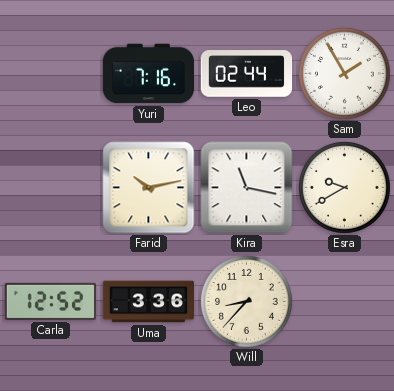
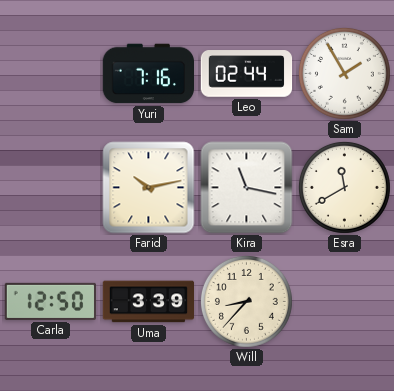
Esra: 9:40 -> 11:40
Carla: 12:52 -> 12:50
Uma: 3:36 -> 3:39
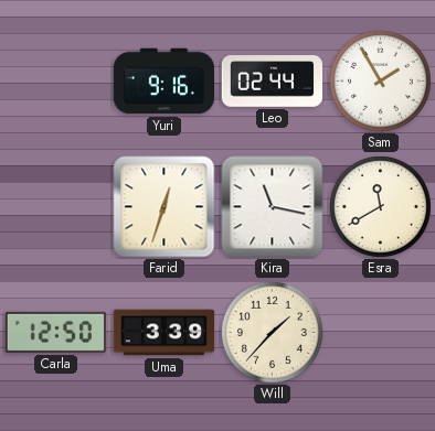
Yuri: 7:16 -> 9:16
Farid: 10:13 -> 12:33
Will: 8:37 -> 1:37
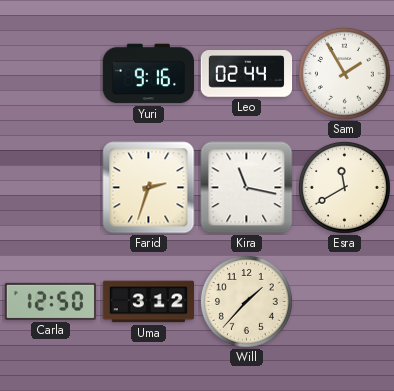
Farid: 12:33 -> 2:33
Uma: 3:39 -> 3:12
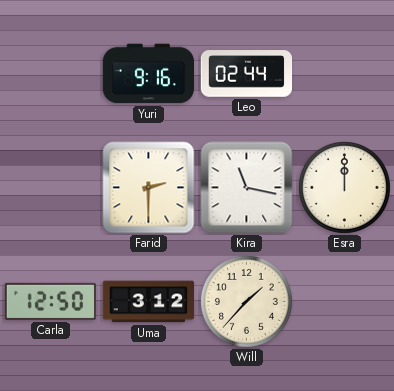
Sam: 1:55 -> none
Farid: 2:33 -> 2:30
Esra: 11:40 -> 12:00
